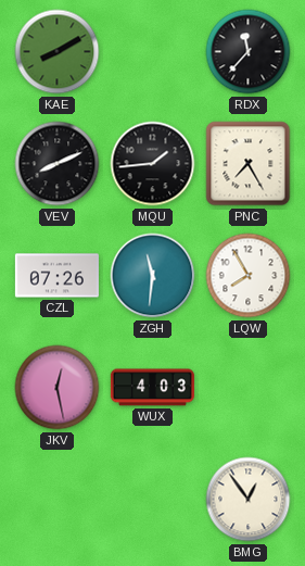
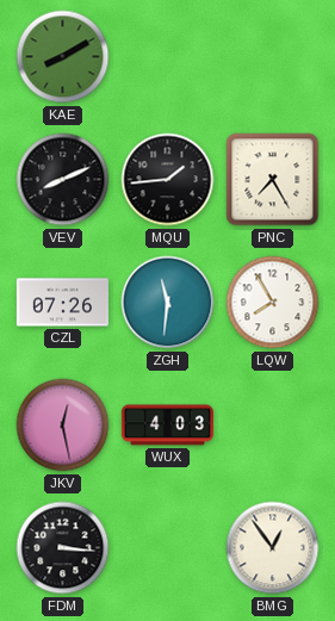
RDX: 11:37 -> none
FDM: none -> 3:16
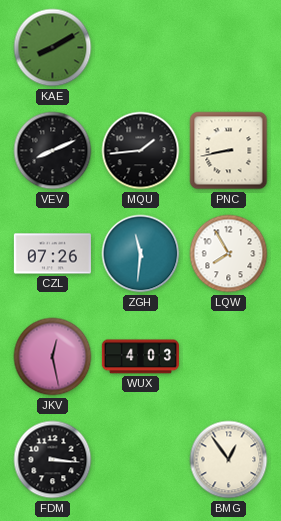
PNC: 7:25 -> 8:43
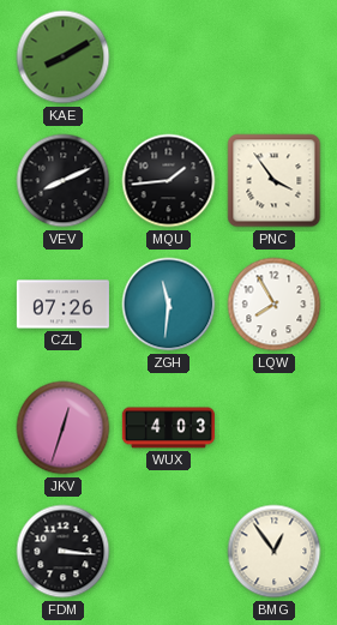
PNC: 8:43 -> 3:54
JKV: 12:28 -> 12:33
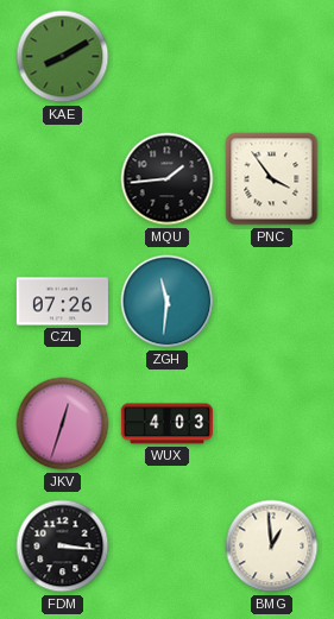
VEV: 8:11 -> none
LQW: 7:55 -> none
BMG: 12:54 -> 12:59
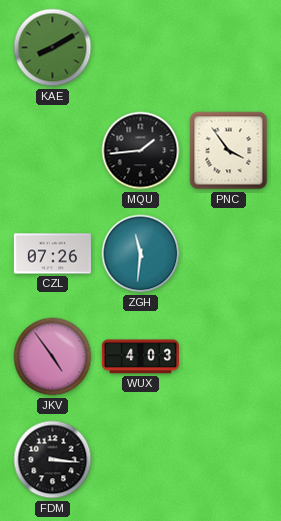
JKV: 12:33 -> 4:54
BMG: 12:59 -> none
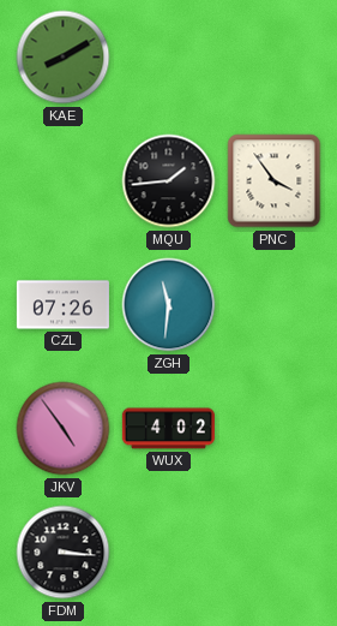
WUX: 4:03 -> 4:02
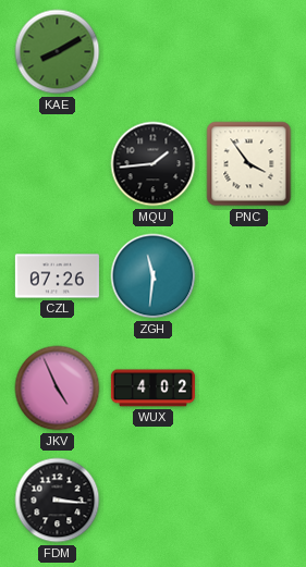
JKV: 4:54 -> 4:56
